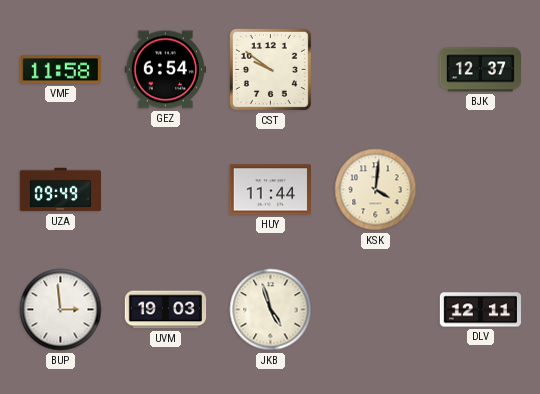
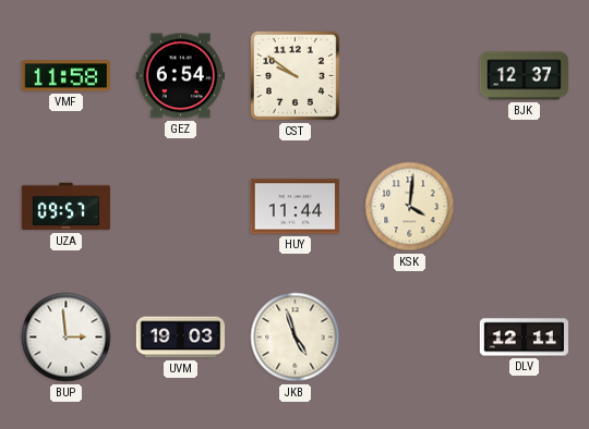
UZA: 09:49 -> 09:57
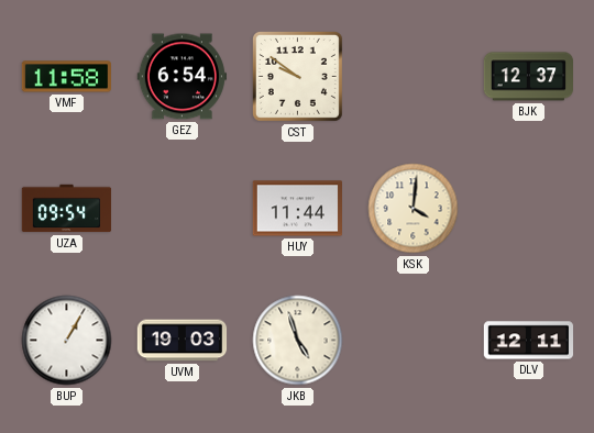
UZA: 09:57 -> 09:54
BUP: 2:59 -> 1:05
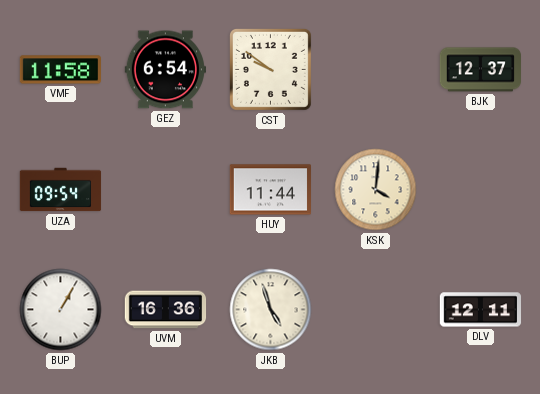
UVM: 19:03 -> 16:36
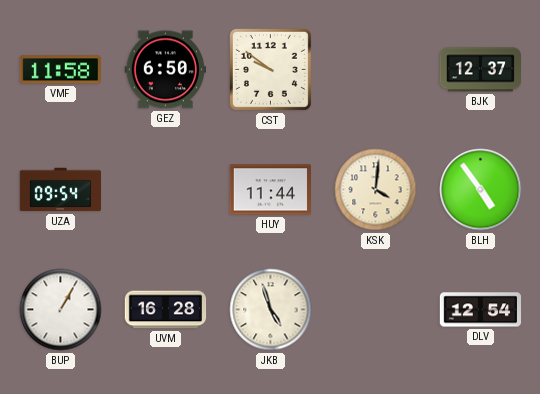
GEZ: 6:54 -> 6:50
BLH: none -> 4:54
UVM: 16:36 -> 16:28
DLV: 12:11 -> 12:54
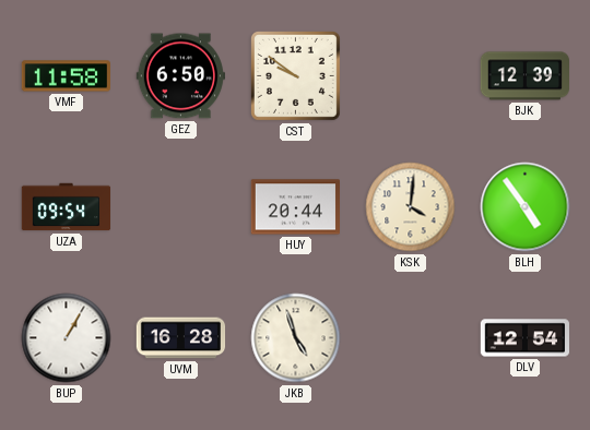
BJK: 12:37 -> 12:39
HUY: 11:44 -> 20:44
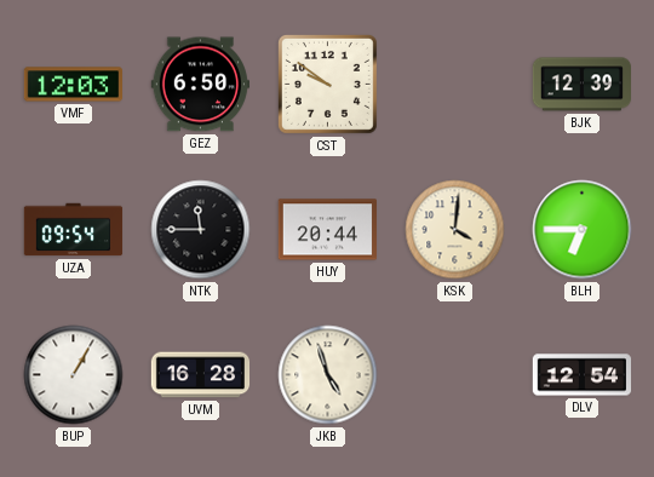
VMF: 11:58 -> 12:03
NTK: none -> 11:45
BLH: 4:54 -> 6:45
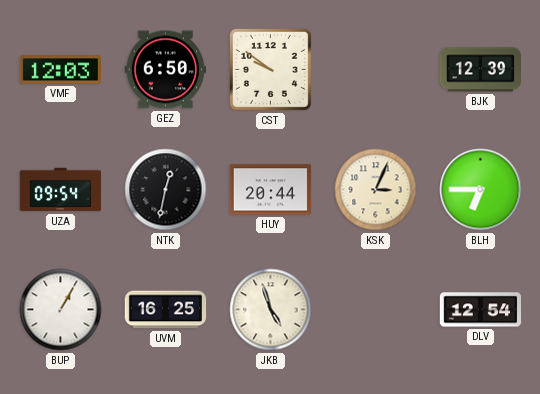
NTK: 11:45 -> 12:32
KSK: 4:01 -> 3:04
UVM: 16:28 -> 16:25
